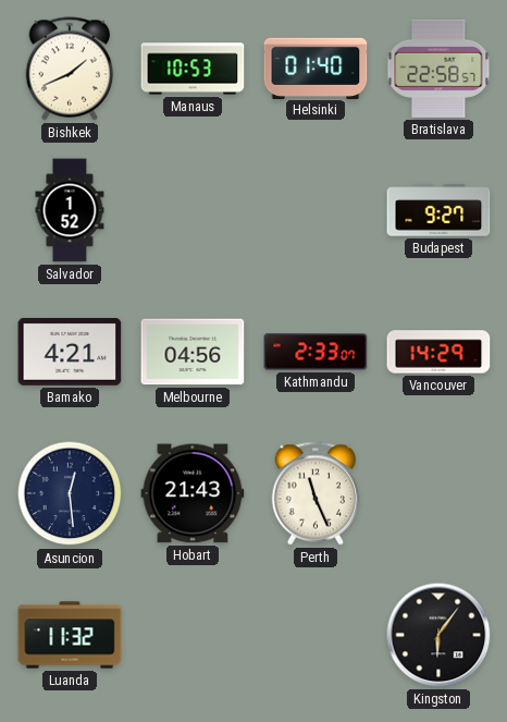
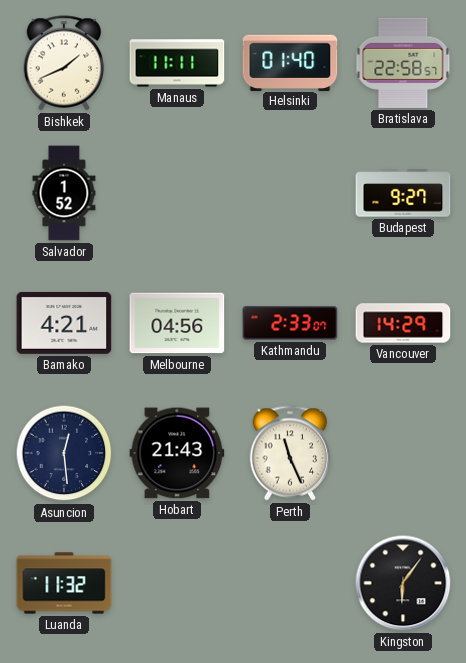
Manaus: 10:53 -> 11:11
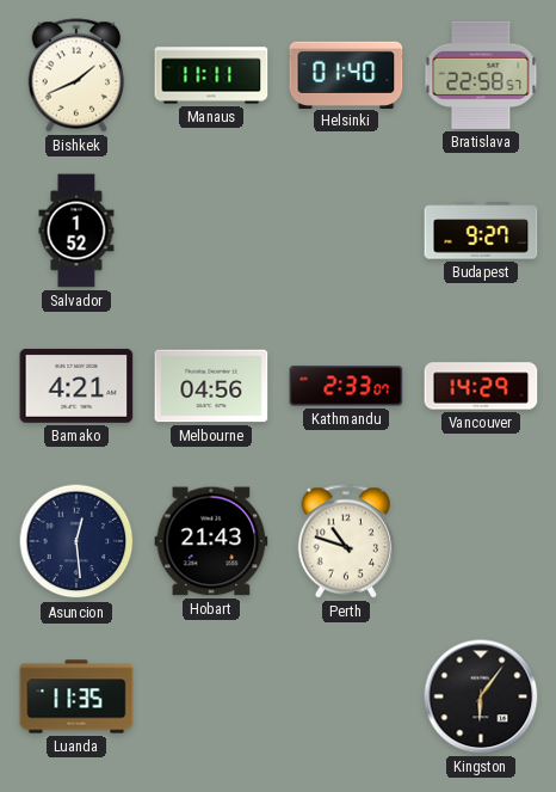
Perth: 11:26 -> 10:48
Luanda: 11:32 -> 11:35
